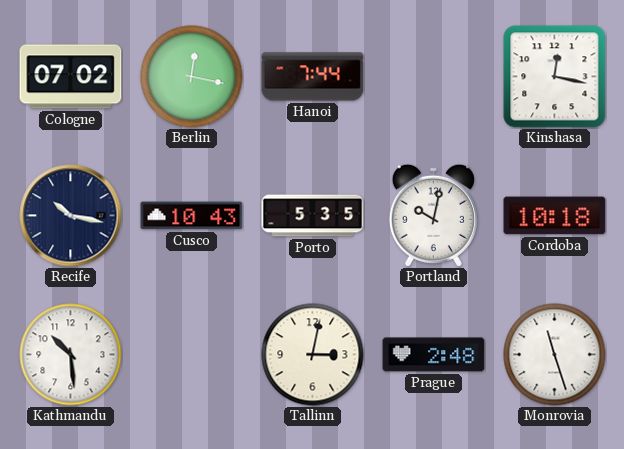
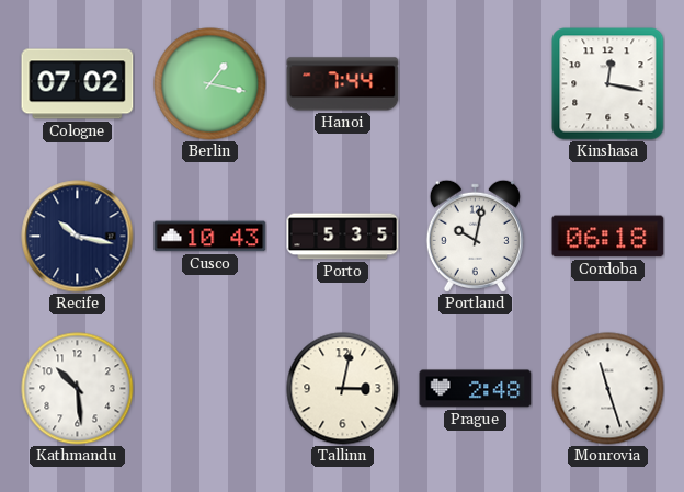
Berlin: 12:17 -> 1:17
Cordoba: 10:18 -> 06:18
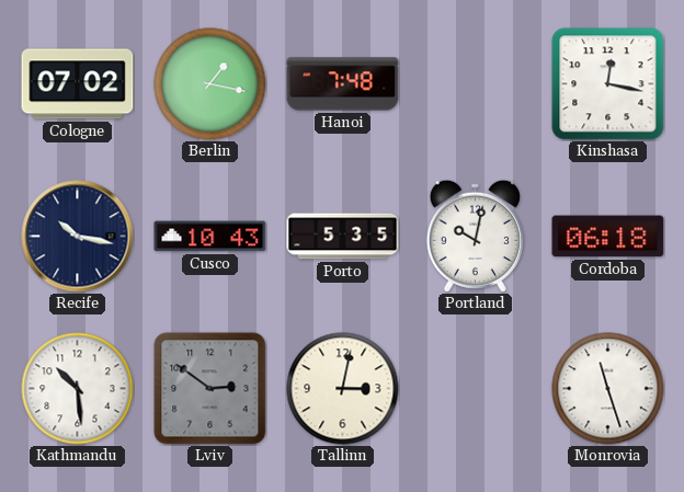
Hanoi: 7:44 -> 7:48
Lviv: none -> 2:51
Prague: 2:48 -> none
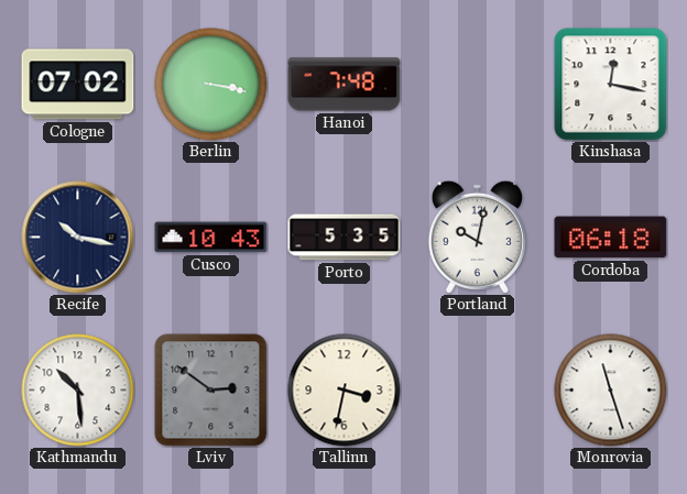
Berlin: 1:17 -> 3:17
Tallinn: 3:02 -> 3:32
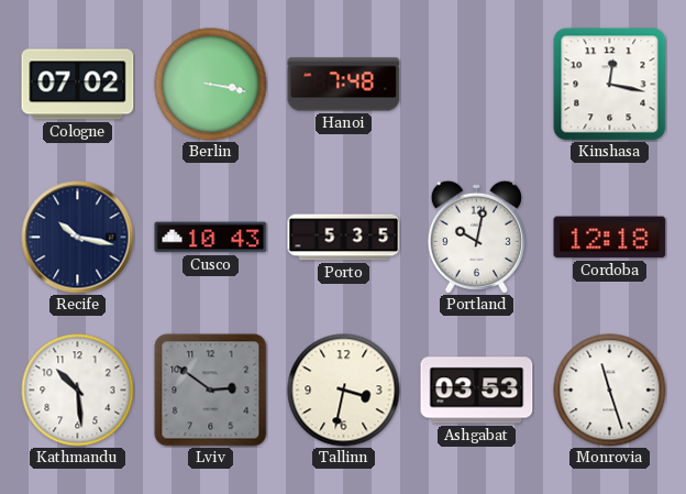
Cordoba: 06:18 -> 12:18
Ashgabat: none -> 03:53
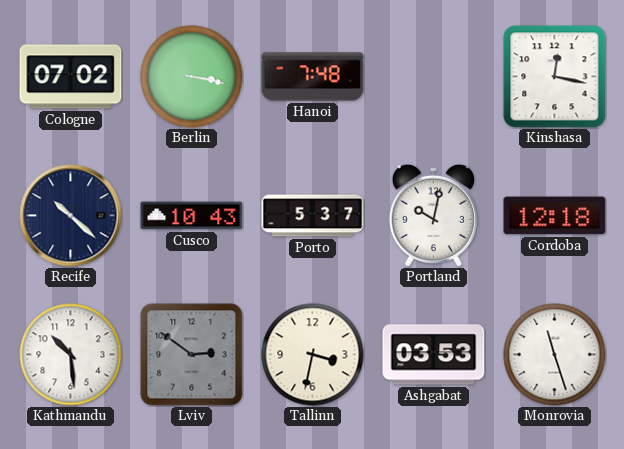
Recife: 10:17 -> 10:22
Porto: 5:35 -> 5:37
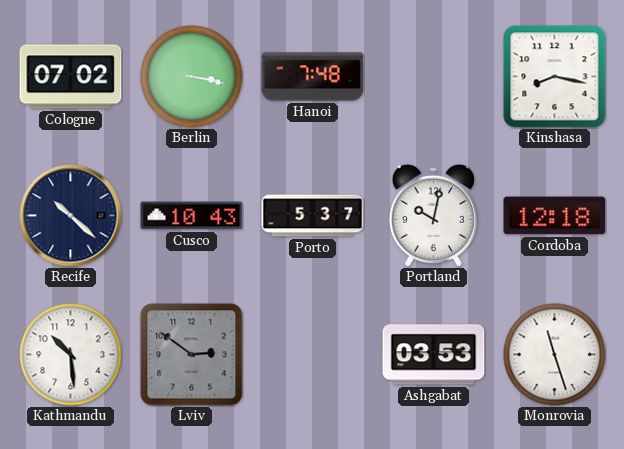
Kinshasa: 12:17 -> 8:17
Tallinn: 3:32 -> none
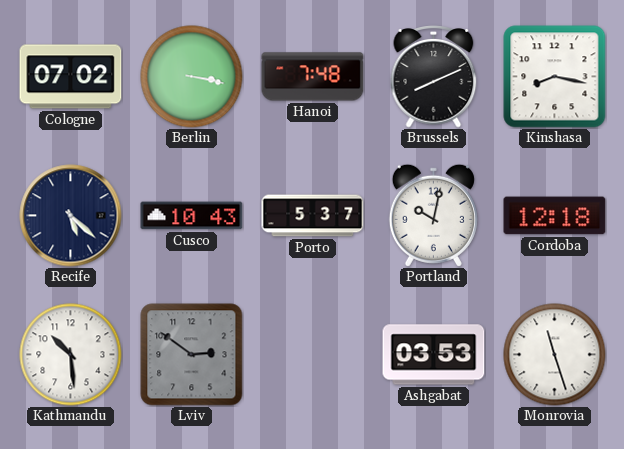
Brussels: none -> 8:11
Recife: 10:22 -> 5:22
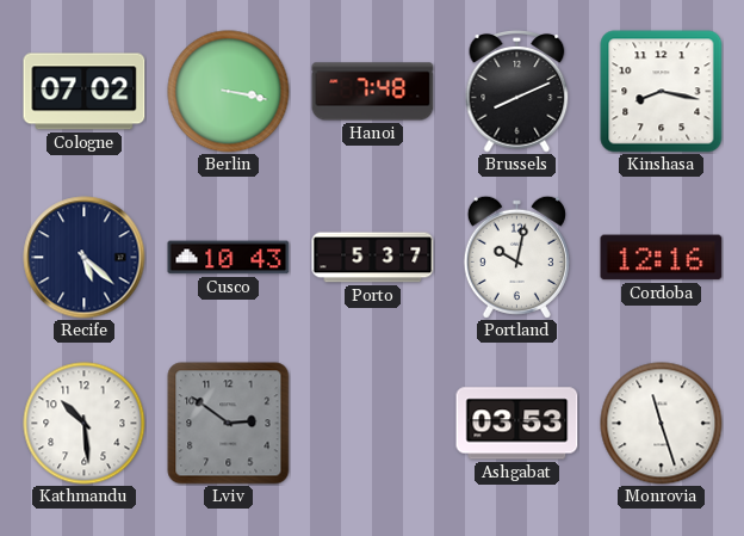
Cordoba: 12:18 -> 12:16
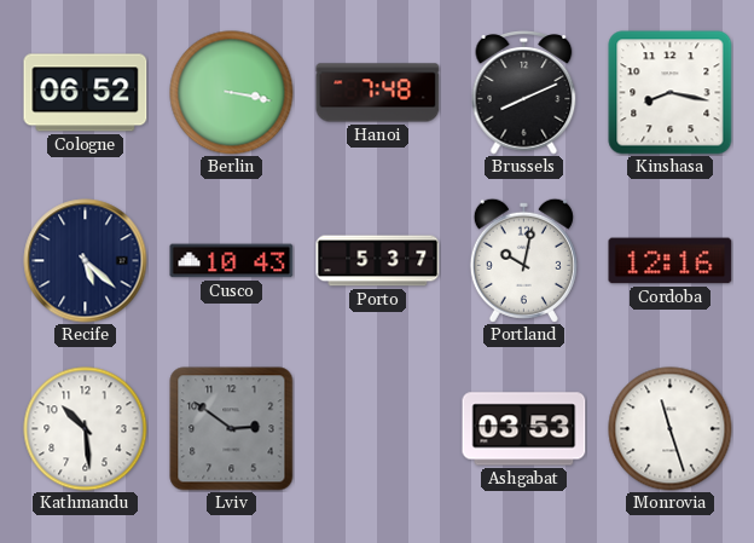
Cologne: 07:02 -> 06:52
